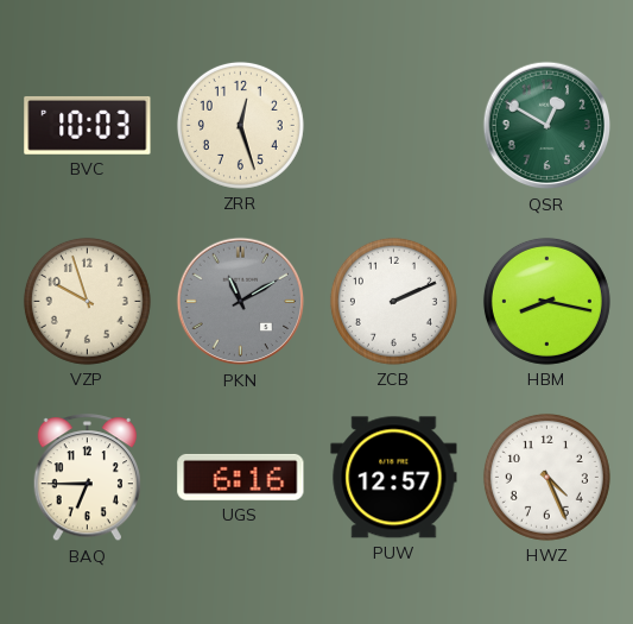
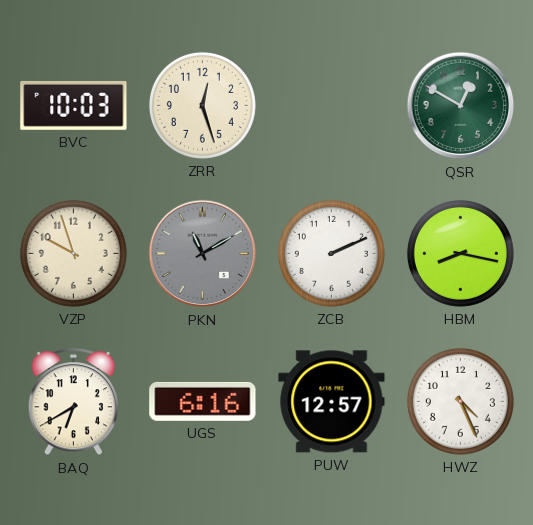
BAQ: 6:45 -> 6:40
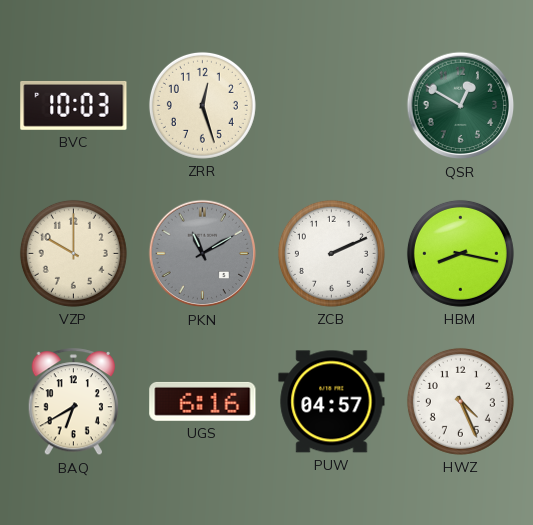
VZP: 9:57 -> 10:00
PUW: 12:57 -> 04:57
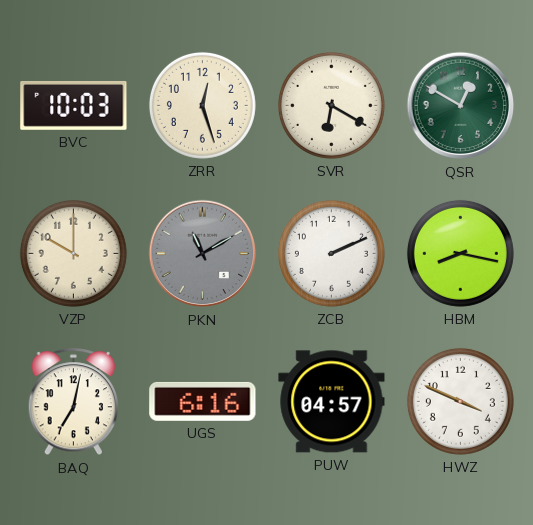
SVR: none -> 6:20
BAQ: 6:40 -> 7:02
HWZ: 4:26 -> 3:49
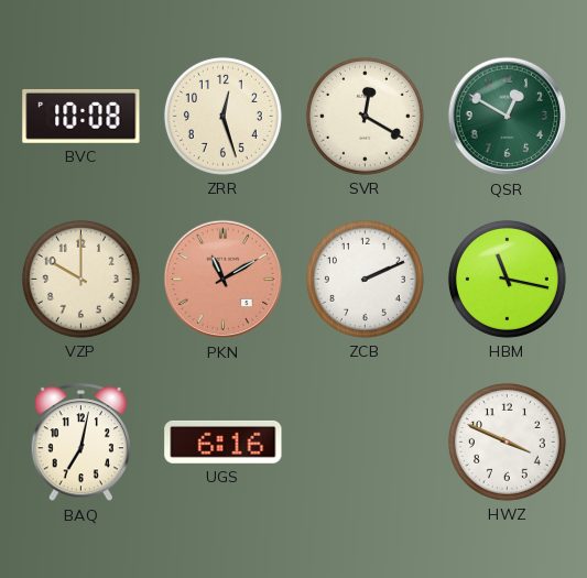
BVC: 10:03 -> 10:08
SVR: 6:20 -> 12:20
PKN dial: grey -> salmon
HBM: 8:17 -> 11:17
PUW: 04:57 -> none
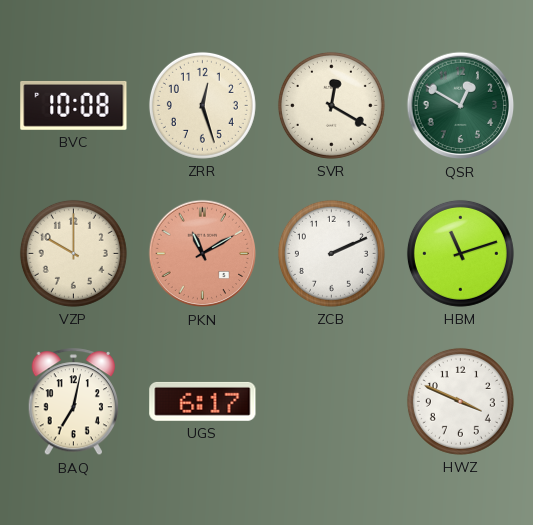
HBM: 11:17 -> 11:12
UGS: 6:16 -> 6:17
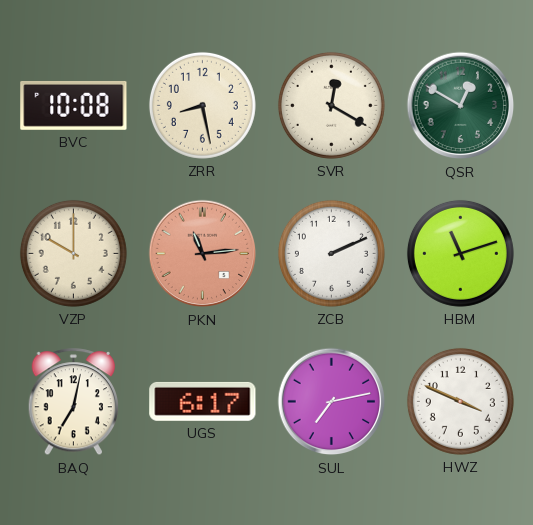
ZRR: 12:27 -> 8:28
PKN: 11:10 -> 11:14
SUL: none -> 7:13
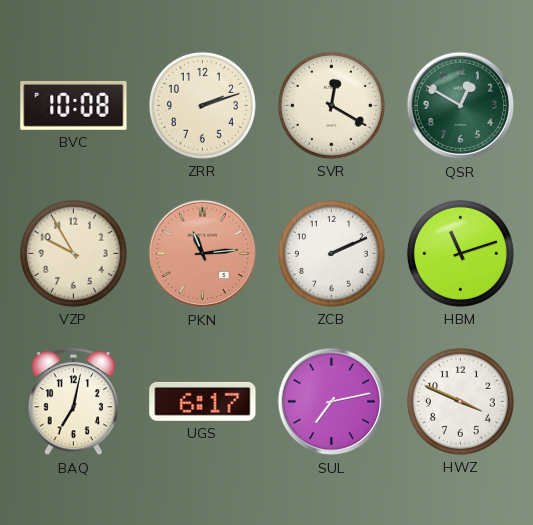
ZRR: 8:28 -> 2:12
VZP: 10:00 -> 9:55
